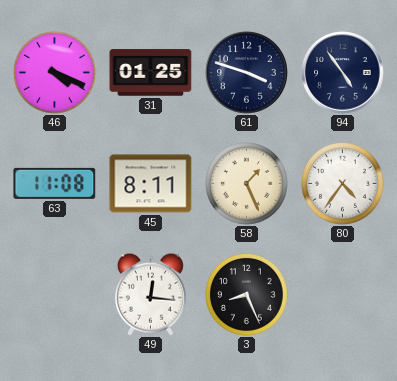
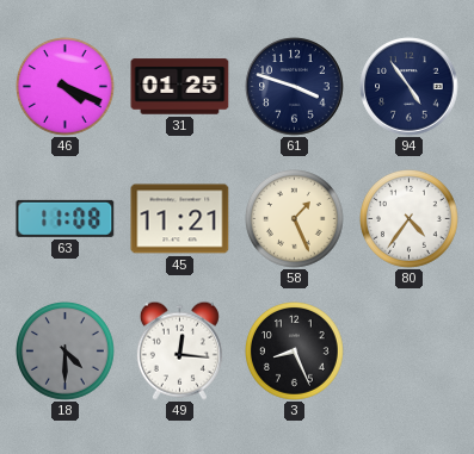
45: 8:11 -> 11:21
18: none -> 4:30
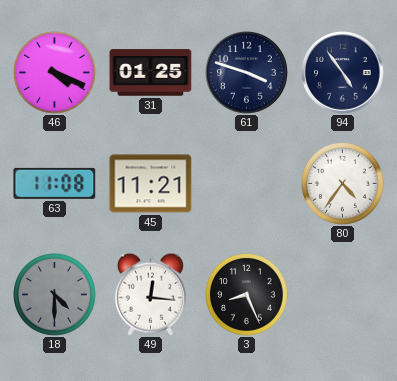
58: 1:26 -> none
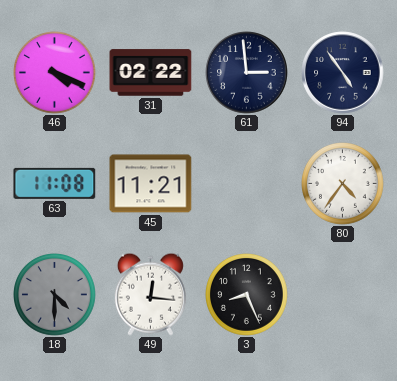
31: 01:25 -> 02:22
61: 3:48 -> 2:59
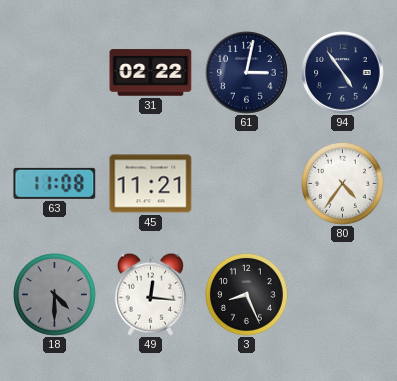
46: 4:19 -> none
61: 2:59 -> 3:02
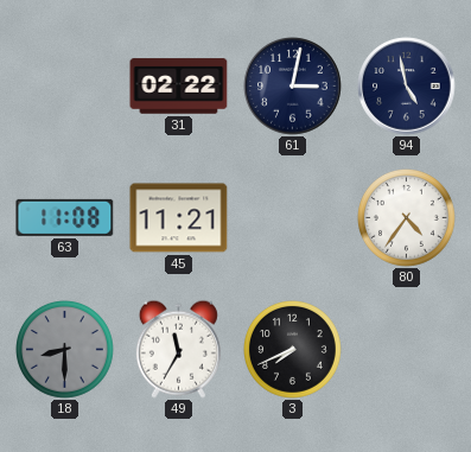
94: 4:54 -> 4:58
18: 4:30 -> 8:30
49: 12:16 -> 11:35
3: 8:26 -> 7:41
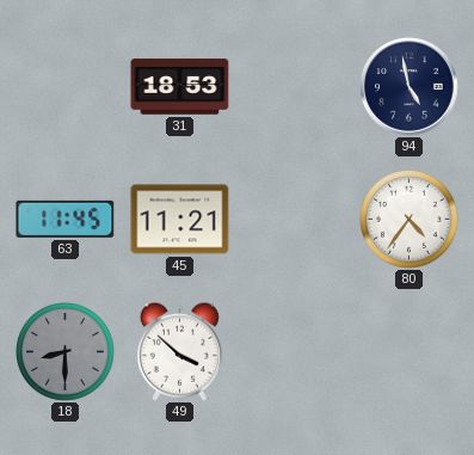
31: 02:22 -> 18:53
61: 3:02 -> none
63: 11:08 -> 11:45
49: 11:35 -> 3:52
3: 7:41 -> none
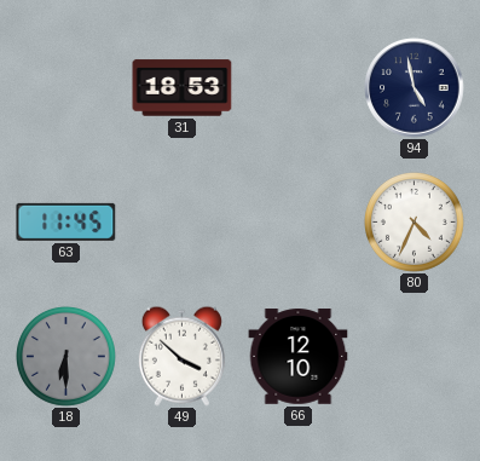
45: 11:21 -> none
80: 4:36 -> 4:34
18: 8:30 -> 6:30
66: none -> 12:10
